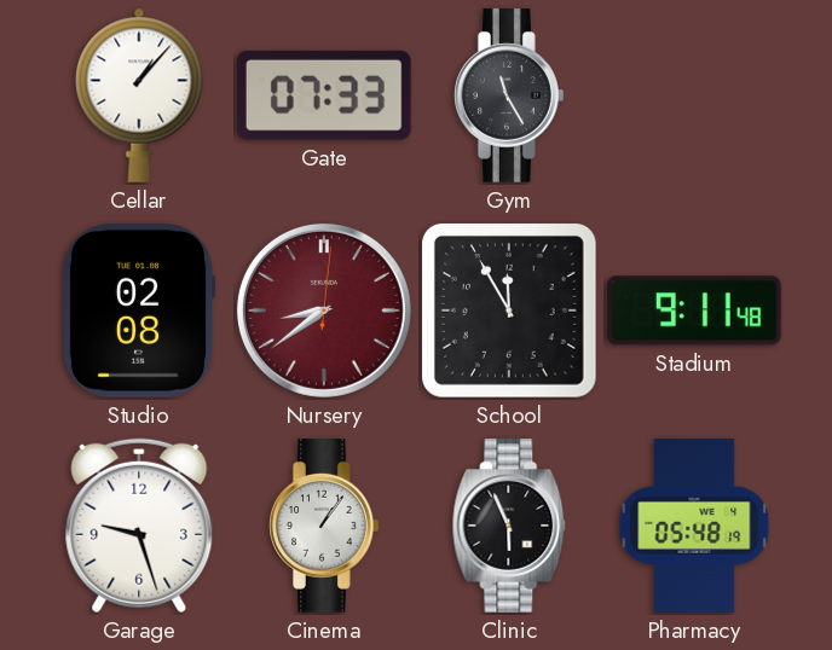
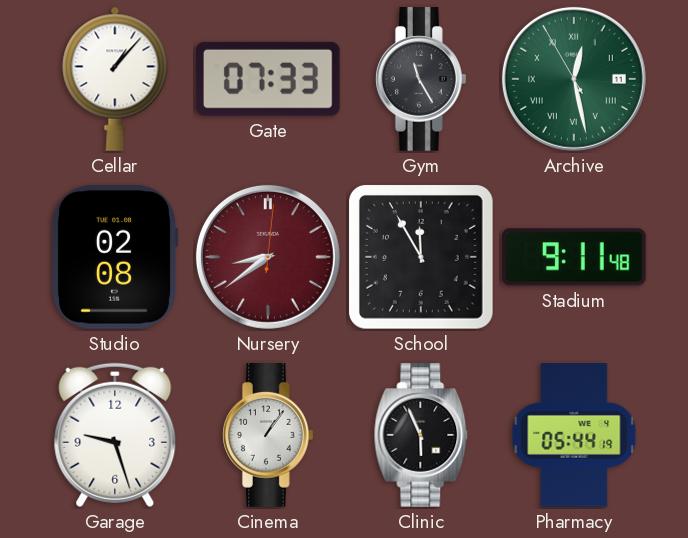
Archive: none -> 12:27
Pharmacy: 05:48 -> 05:44
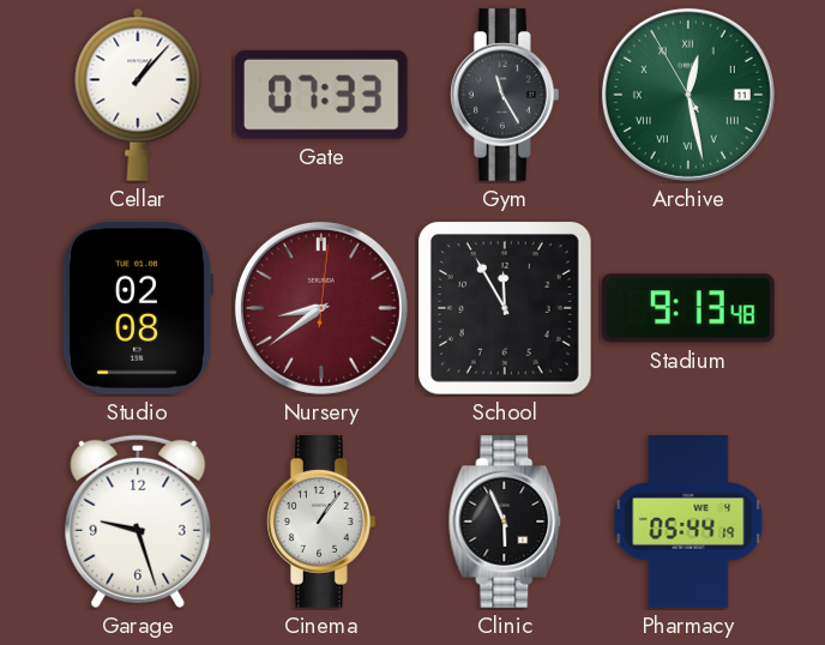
Stadium: 9:11 -> 9:13
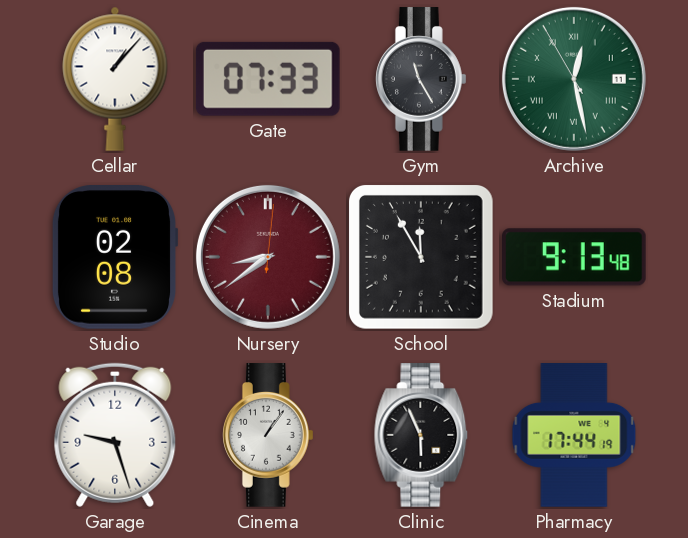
Pharmacy: 05:44 -> 17:44
